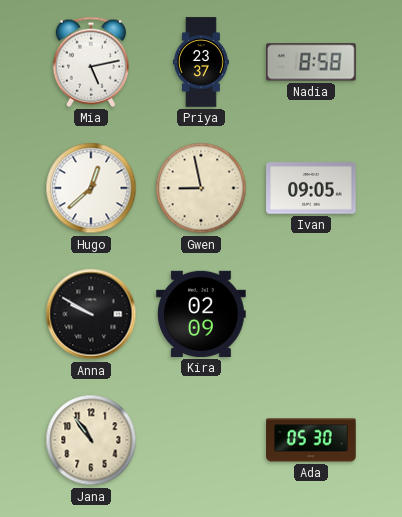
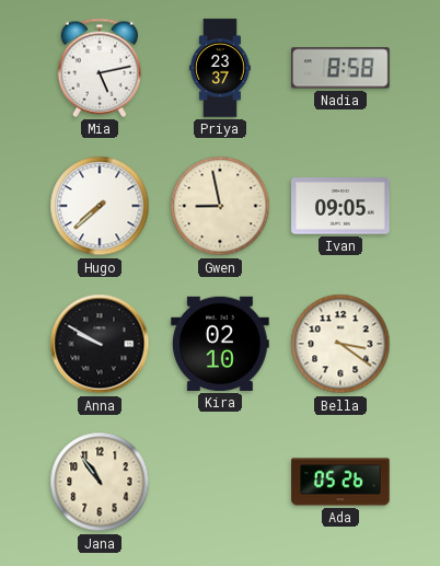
Hugo: 12:38 -> 7:38
Kira: 02:09 -> 02:10
Bella: none -> 3:21
Ada: 05:30 -> 05:26
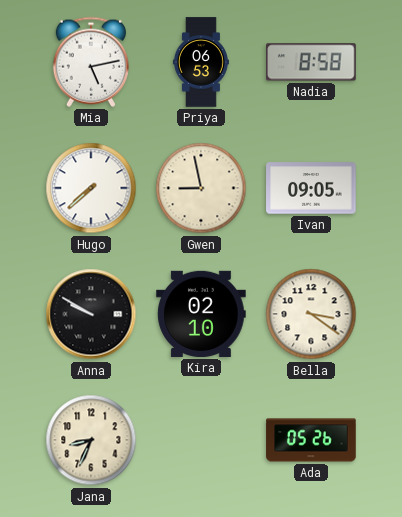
Priya: 23:37 -> 06:53
Jana: 10:54 -> 8:34
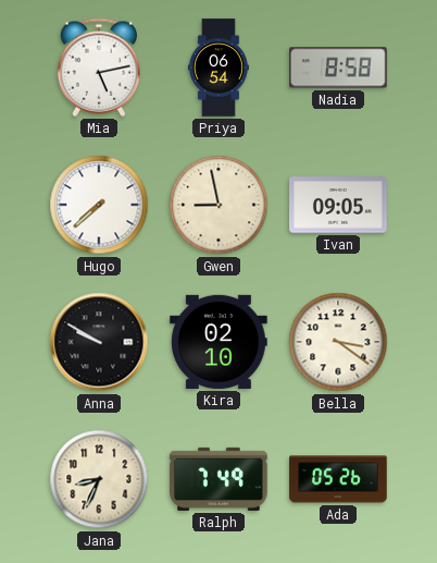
Priya: 06:53 -> 06:54
Ralph: none -> 7:49
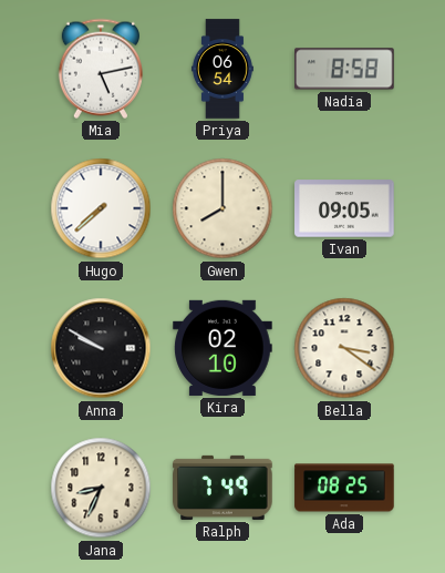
Gwen: 8:58 -> 8:00
Ada: 05:26 -> 08:25
